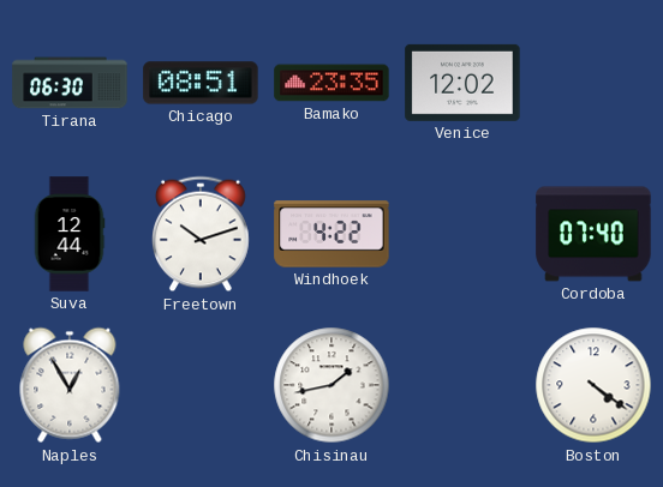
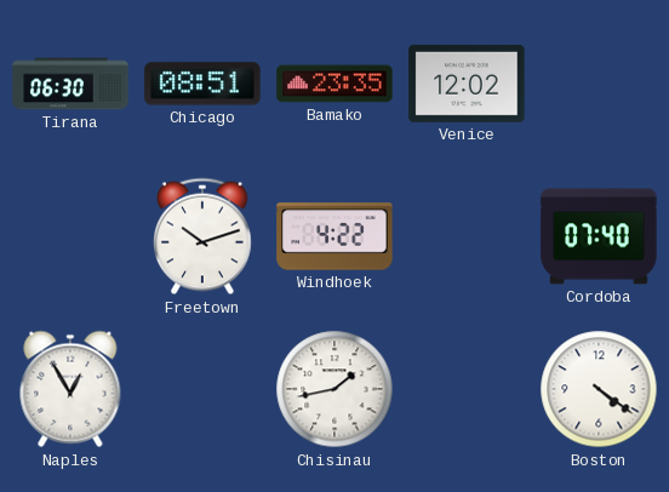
Suva: 12:44 -> none
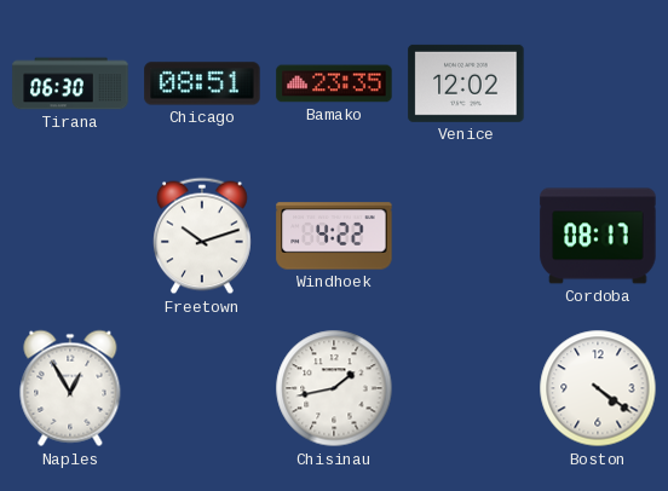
Cordoba: 07:40 -> 08:17
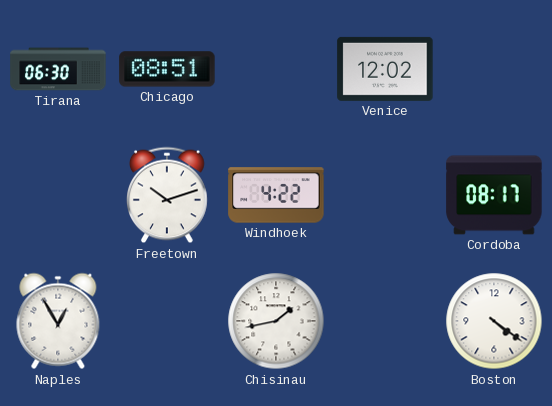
Bamako: 23:35 -> none
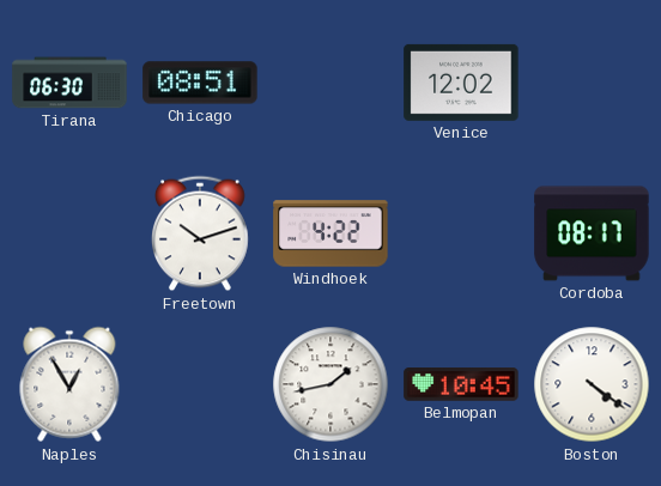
Belmopan: none -> 10:45
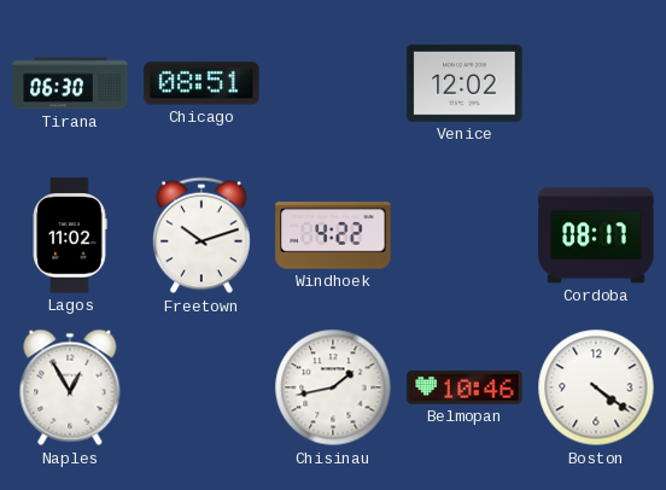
Lagos: none -> 11:02
Belmopan: 10:45 -> 10:46
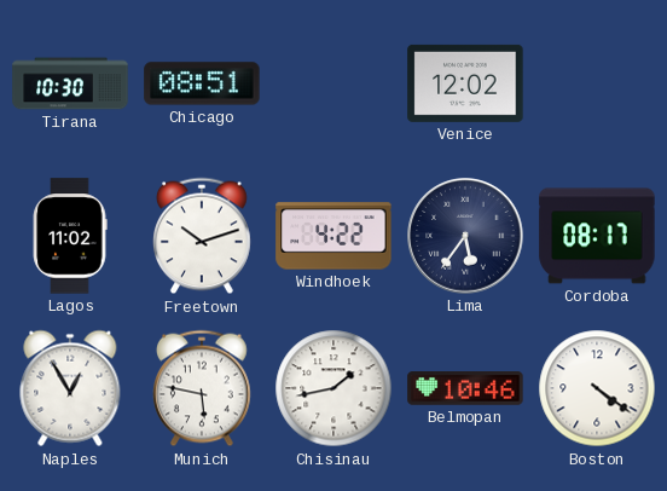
Tirana: 06:30 -> 10:30
Lima: none -> 5:36
Munich: none -> 5:47
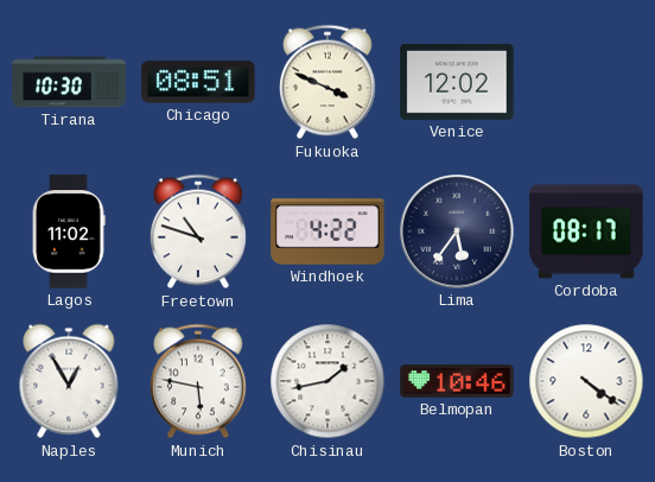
Fukuoka: none -> 3:49
Freetown: 10:12 -> 10:48
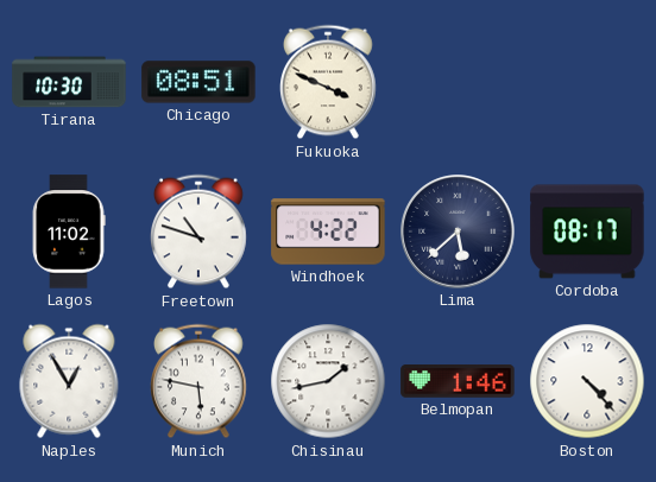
Venice: 12:02 -> none
Lima: 5:36 -> 5:38
Belmopan: 10:46 -> 1:46
Boston: 4:21 -> 4:23
